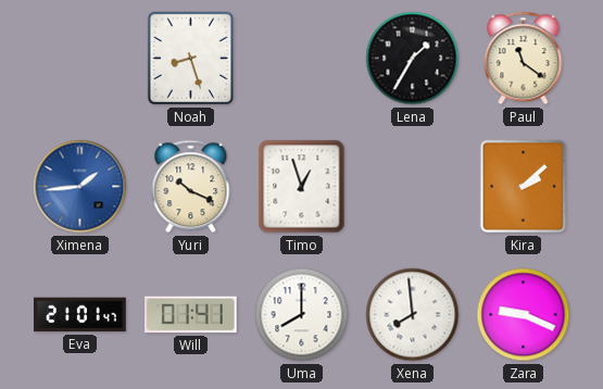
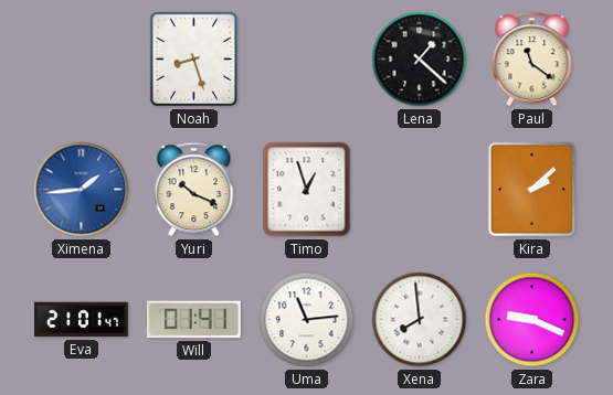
Lena: 1:35 -> 1:22
Uma: 8:00 -> 11:14
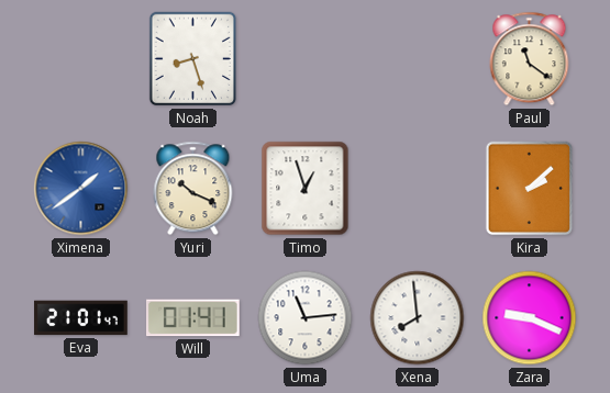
Lena: 1:22 -> none
Ximena: 1:44 -> 1:39
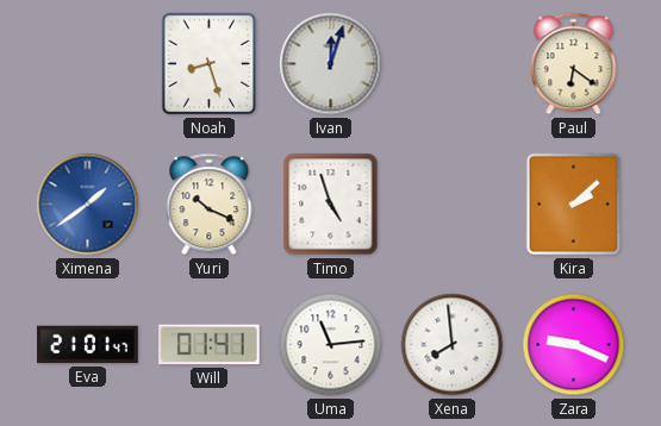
Ivan: none -> 12:03
Paul: 11:21 -> 6:21
Timo: 12:57 -> 4:57
